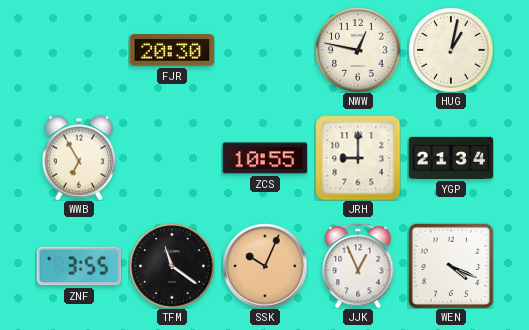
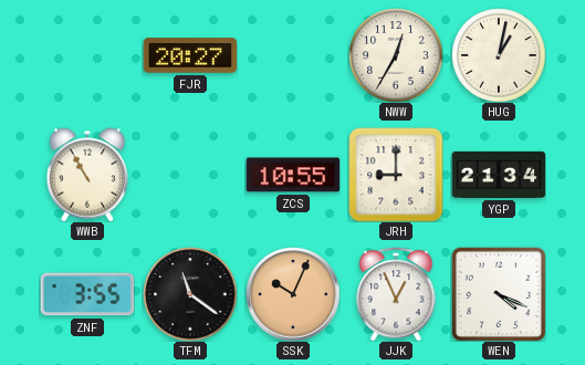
FJR: 20:30 -> 20:27
NWW: 12:47 -> 12:35
WWB: 6:55 -> 10:55
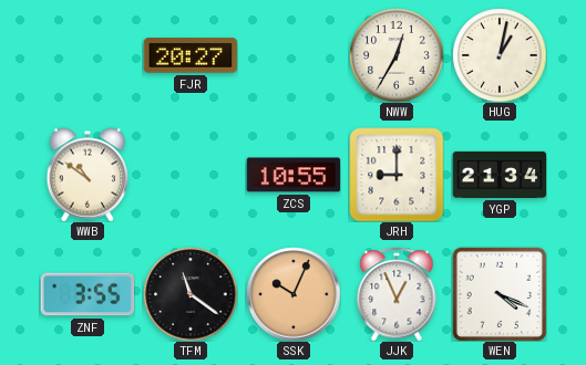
WWB: 10:55 -> 10:51
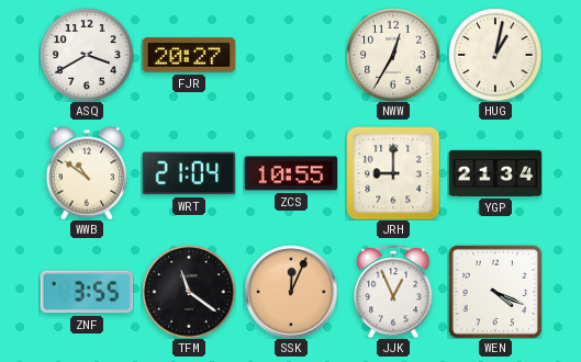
ASQ: none -> 3:40
WRT: none -> 21:04
SSK: 10:04 -> 12:04
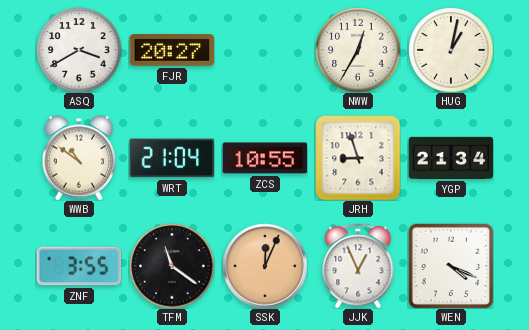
JRH: 9:00 -> 8:57
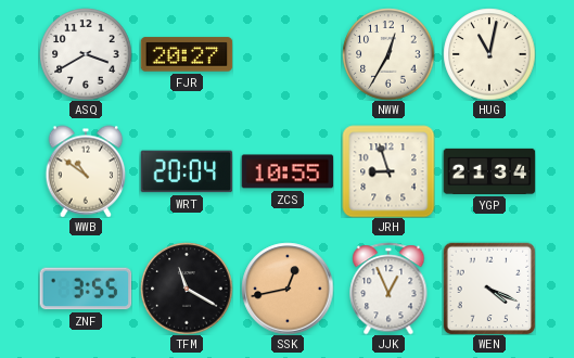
HUG: 1:02 -> 11:02
WRT: 21:04 -> 20:04
TFM: 11:21 -> 11:20
SSK: 12:04 -> 12:43
